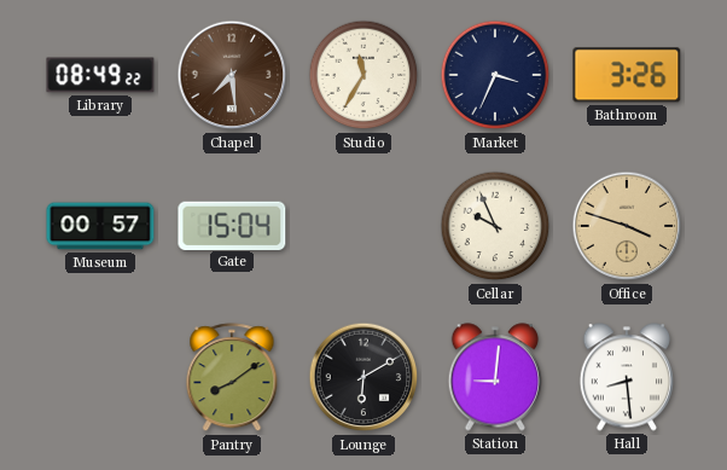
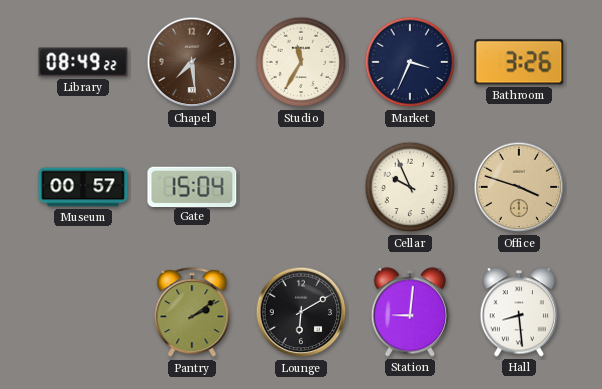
Pantry: 8:09 -> 2:09
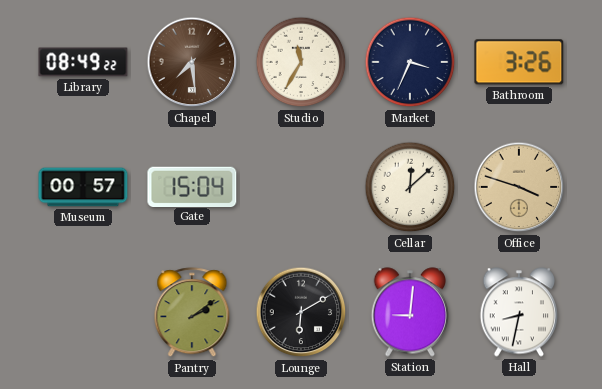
Cellar: 9:56 -> 12:08
Hall: 8:29 -> 8:32
